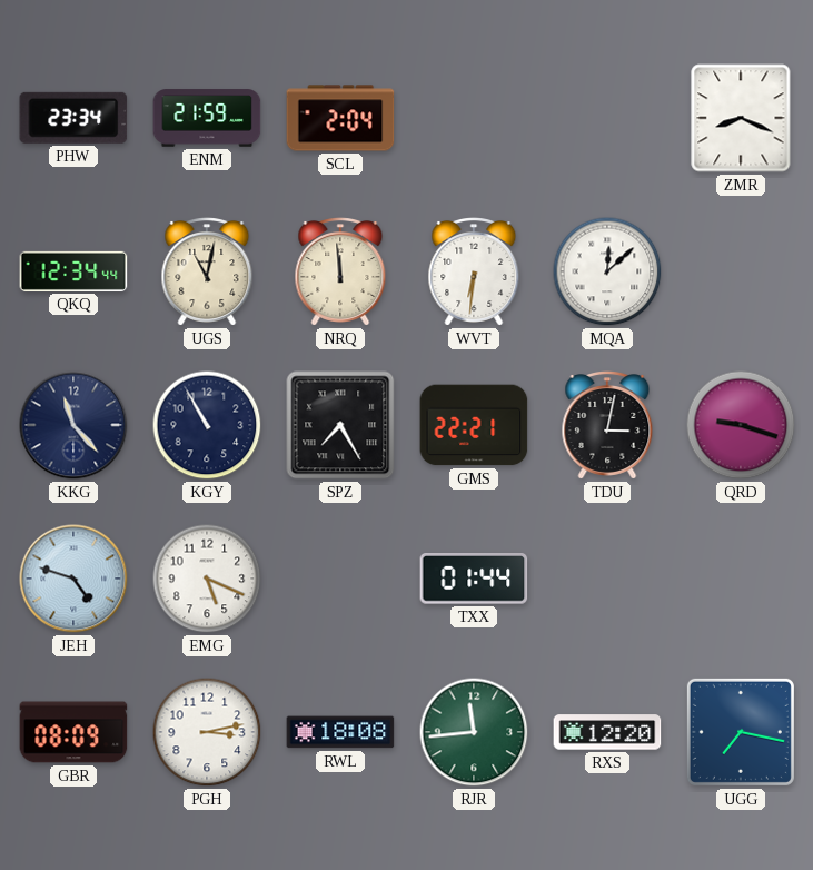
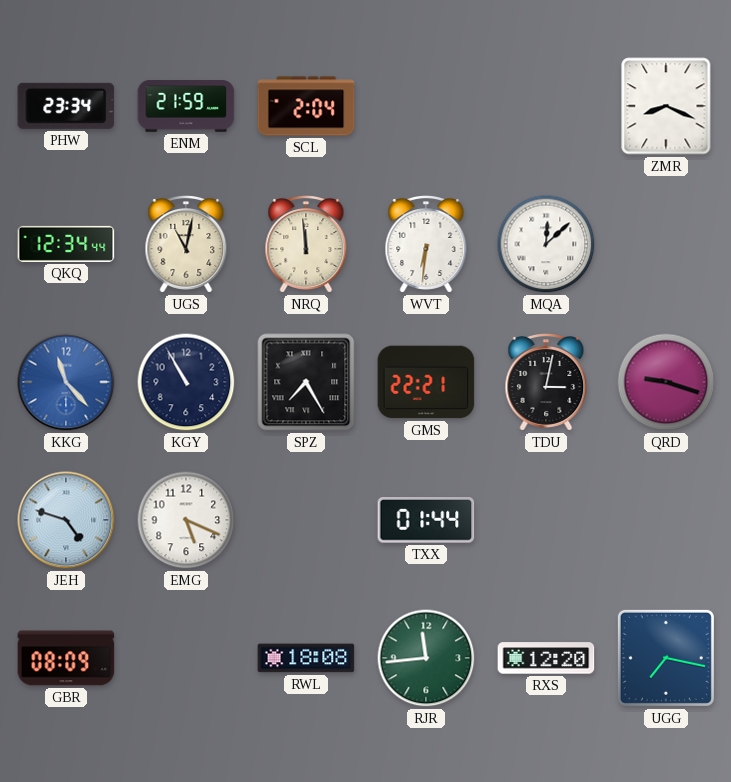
KKG dial: navy -> blue
PGH: 3:13 -> none
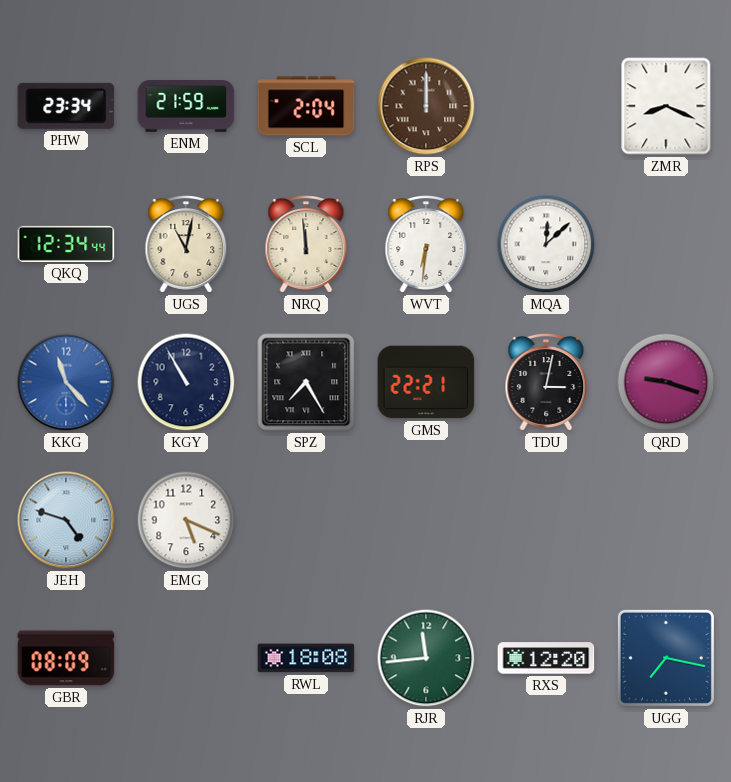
RPS: none -> 12:00
TXX: 01:44 -> none
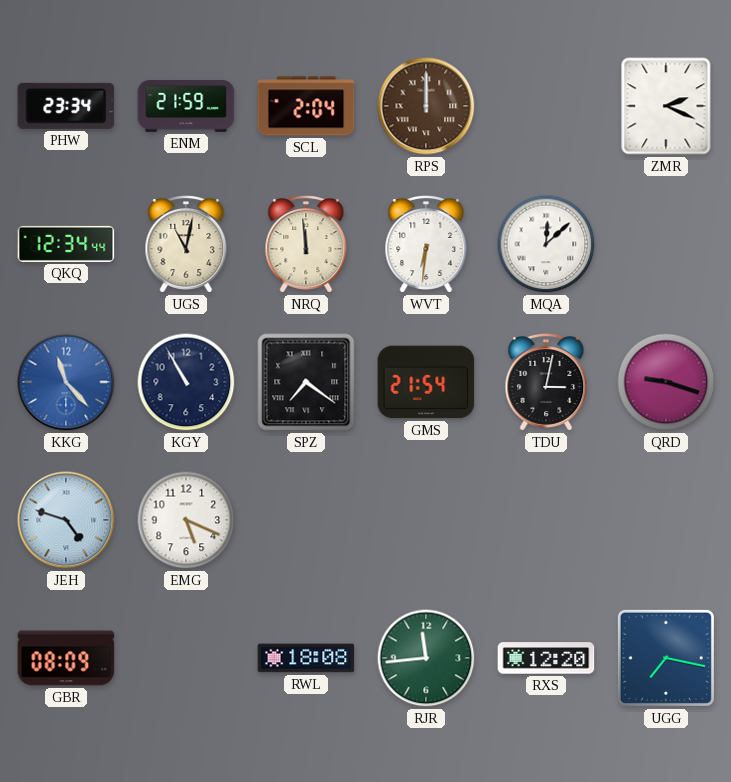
ZMR: 8:19 -> 2:19
SPZ: 7:25 -> 7:21
GMS: 22:21 -> 21:54
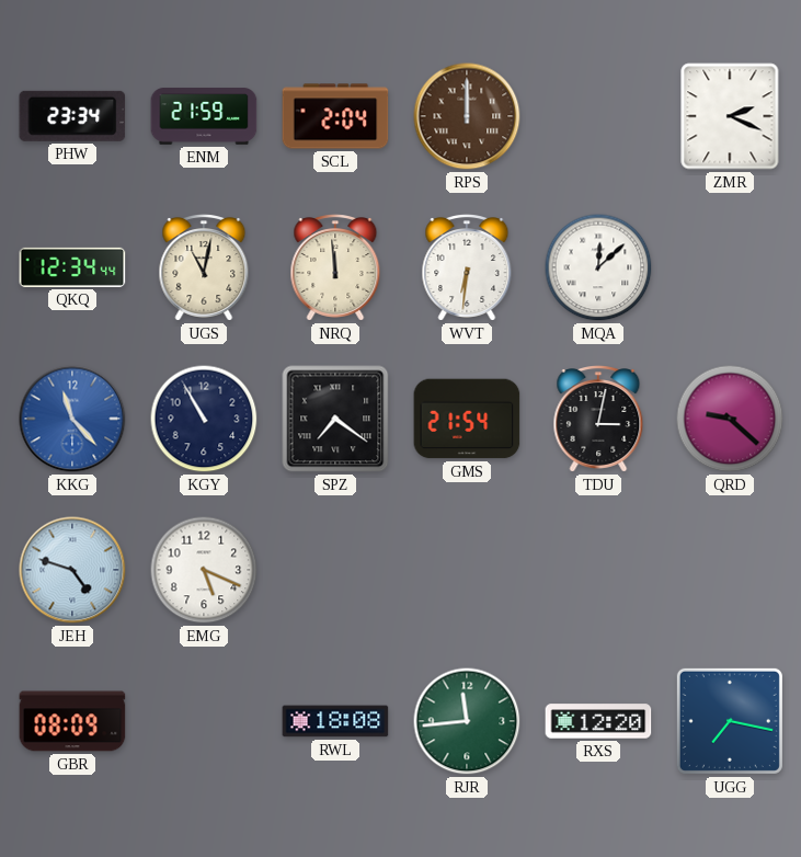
QRD: 9:18 -> 9:22
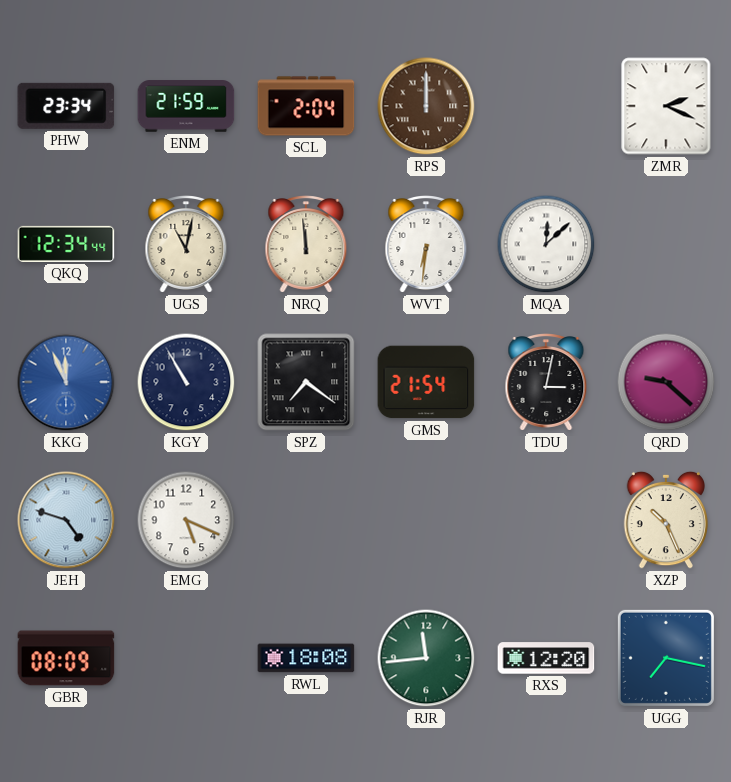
KKG: 11:23 -> 11:56
XZP: none -> 10:26
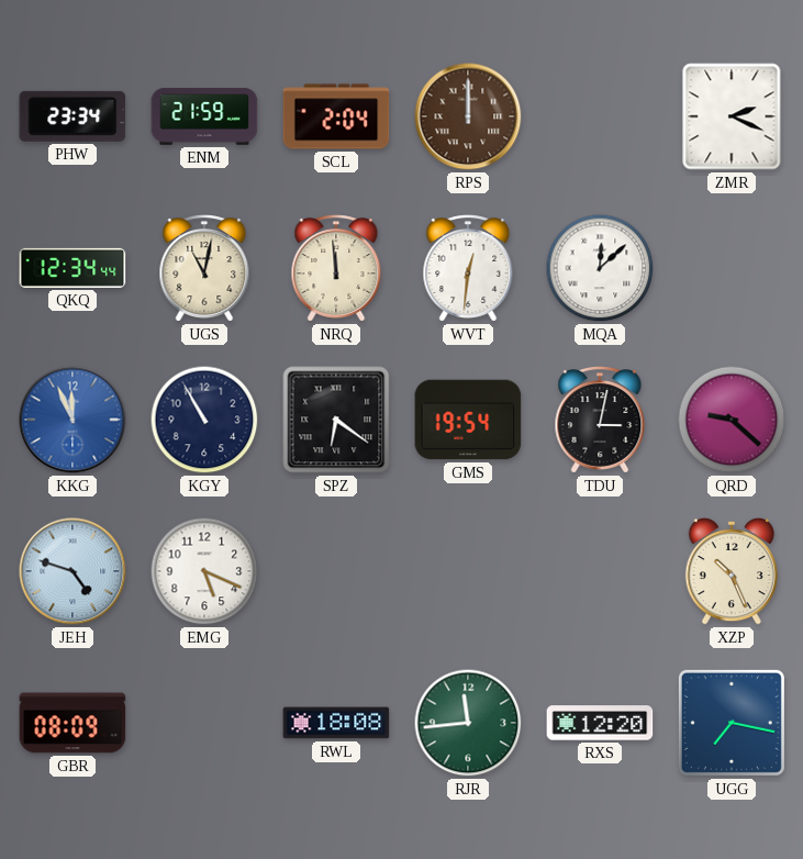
WVT: 6:31 -> 12:31
SPZ: 7:21 -> 6:21
GMS: 21:54 -> 19:54
